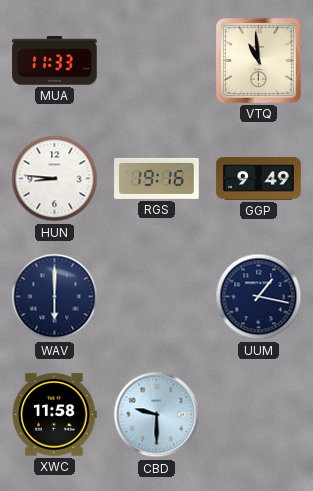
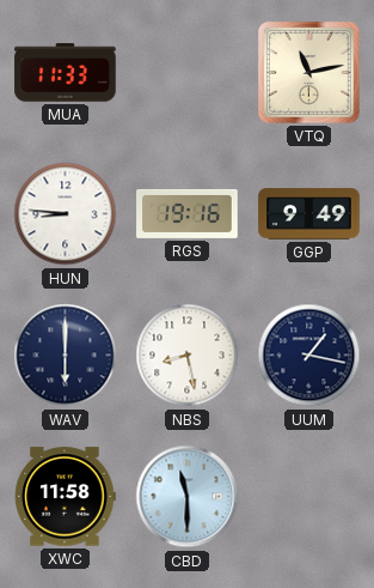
VTQ: 10:59 -> 11:13
NBS: none -> 8:28
CBD: 9:30 -> 11:30
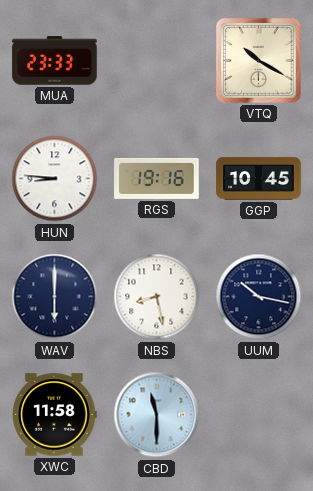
MUA: 11:33 -> 23:33
VTQ: 11:13 -> 10:20
GGP: 9:49 -> 10:45
UUM: 1:17 -> 10:17
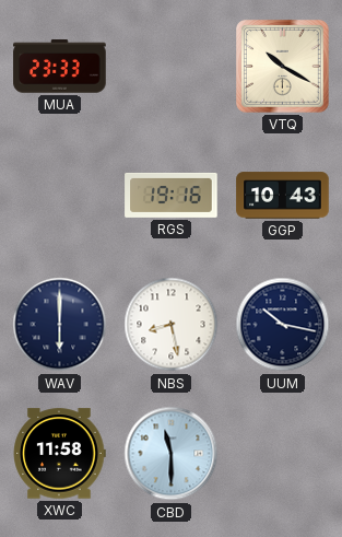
HUN: 8:46 -> none
GGP: 10:45 -> 10:43
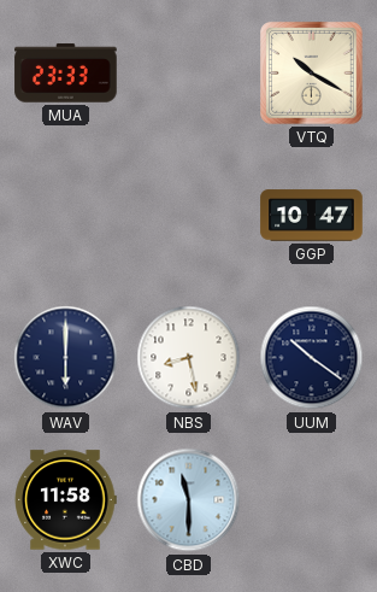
RGS: 19:16 -> none
GGP: 10:43 -> 10:47
UUM: 10:17 -> 10:21
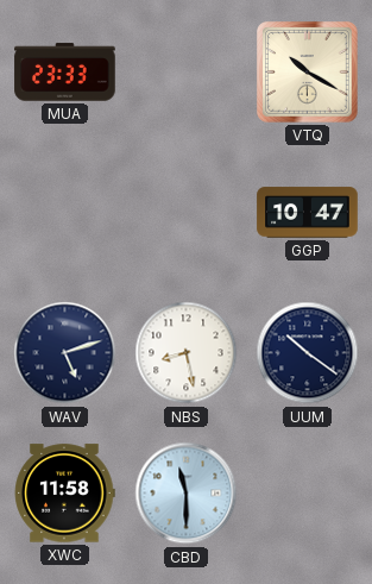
WAV: 6:00 -> 5:12
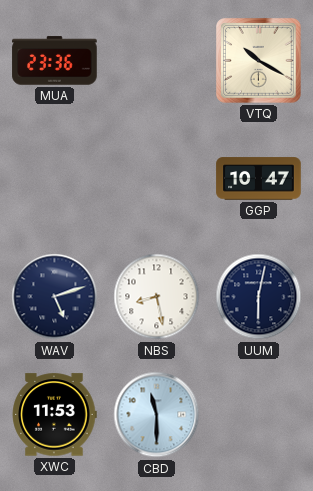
MUA: 23:33 -> 23:36
UUM: 10:21 -> 6:02
XWC: 11:58 -> 11:53
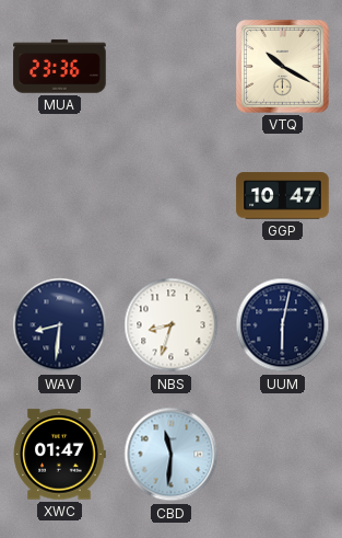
WAV: 5:12 -> 8:31
NBS: 8:28 -> 8:33
XWC: 11:53 -> 01:47
CBD: 11:30 -> 11:31
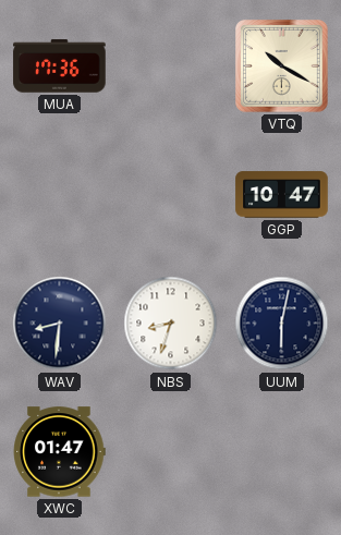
MUA: 23:36 -> 17:36
CBD: 11:31 -> none
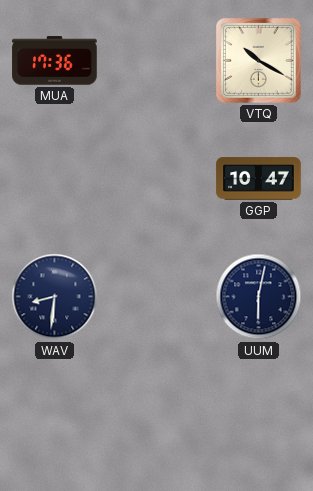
NBS: 8:33 -> none
XWC: 01:47 -> none
